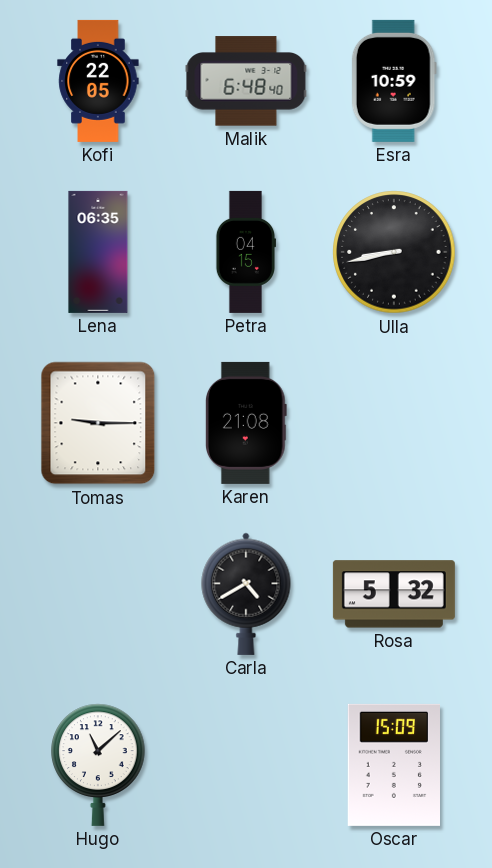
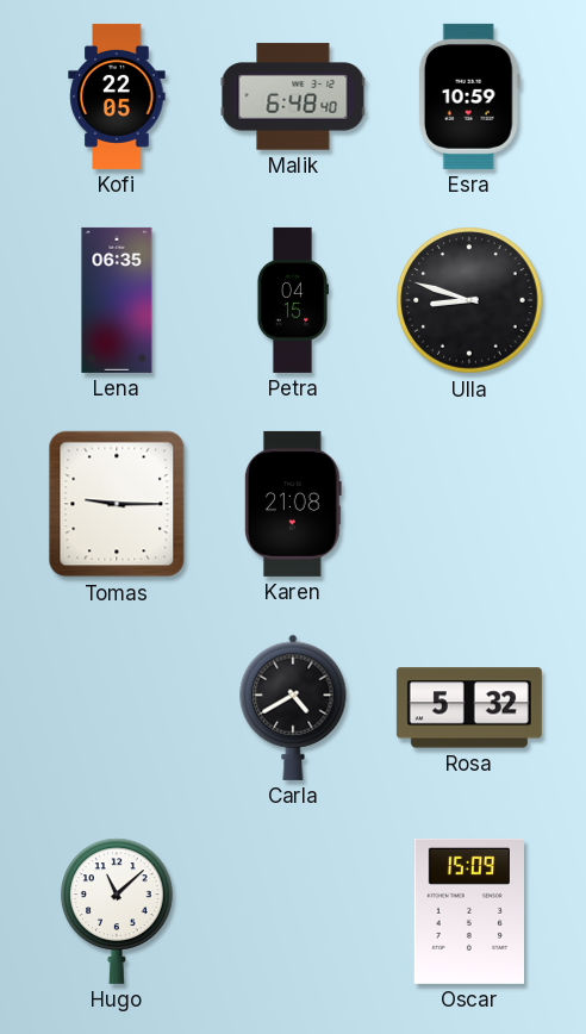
Ulla: 8:43 -> 8:48
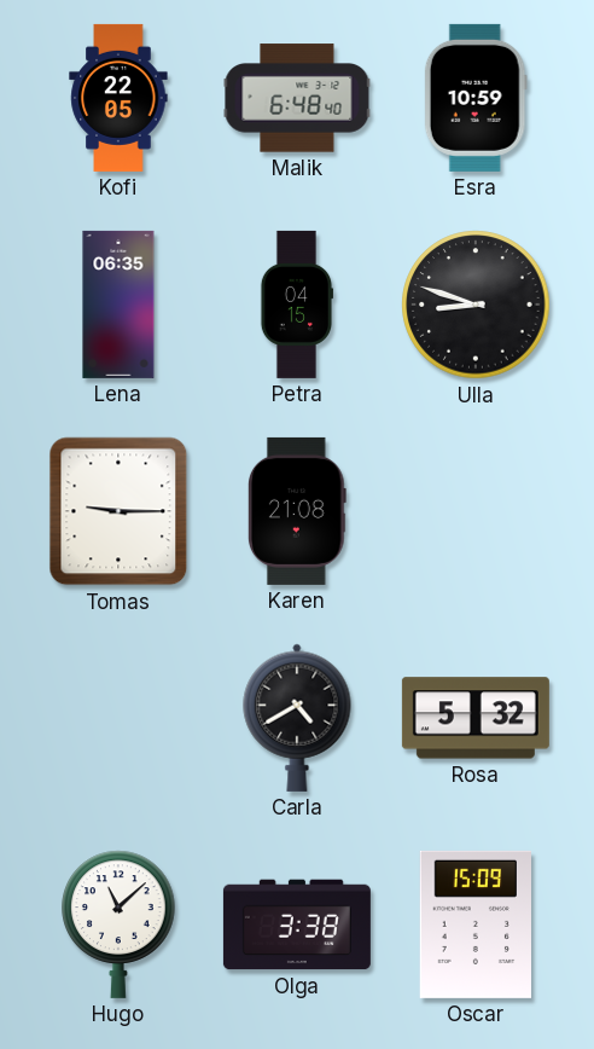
Olga: none -> 3:38
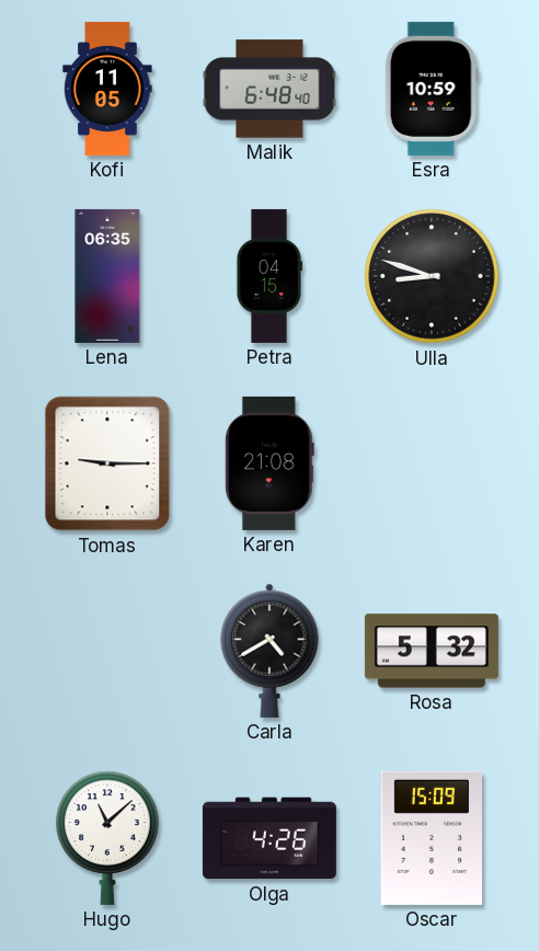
Kofi: 22:05 -> 11:05
Olga: 3:38 -> 4:26
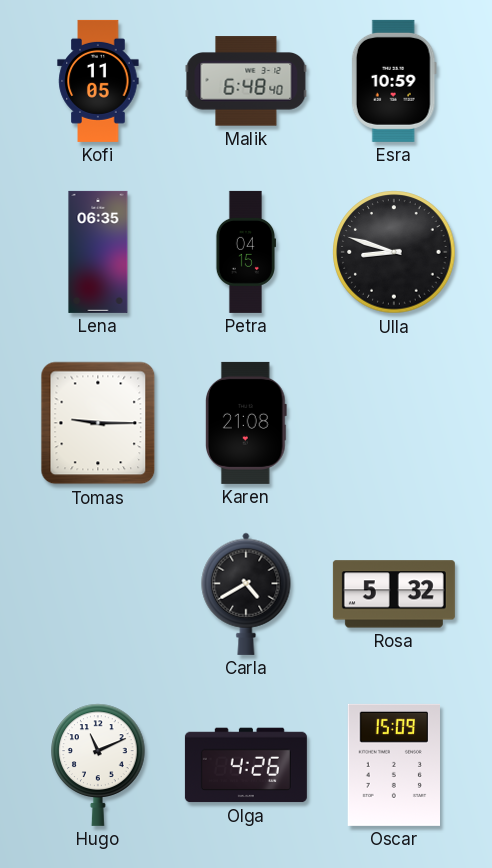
Hugo: 11:08 -> 11:11
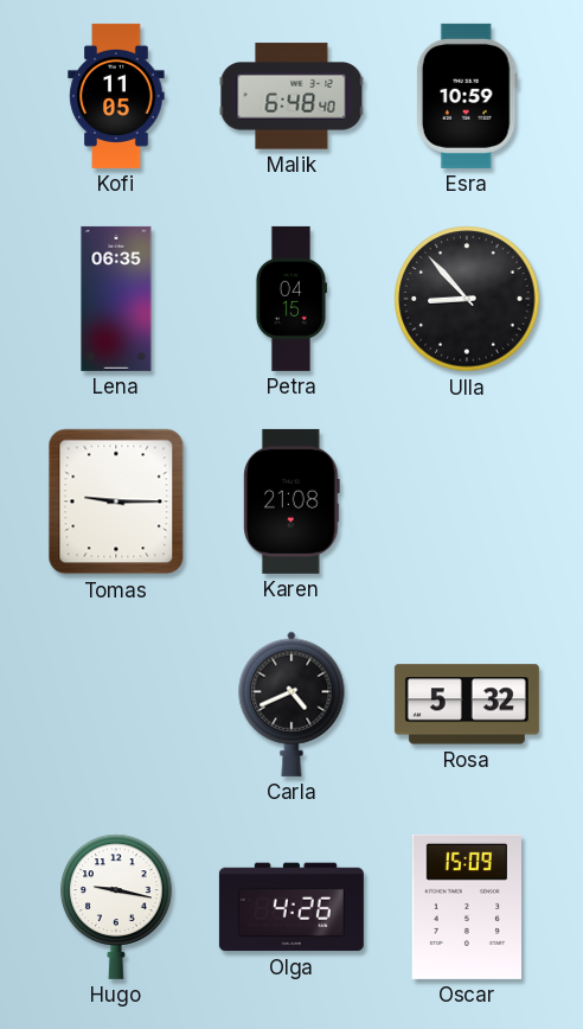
Ulla: 8:48 -> 8:53
Carla: 4:40 -> 4:41
Hugo: 11:11 -> 9:17
